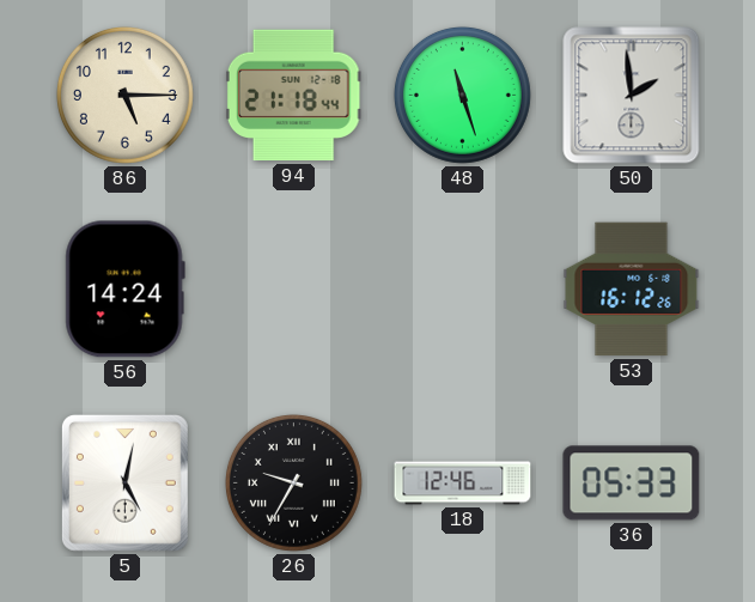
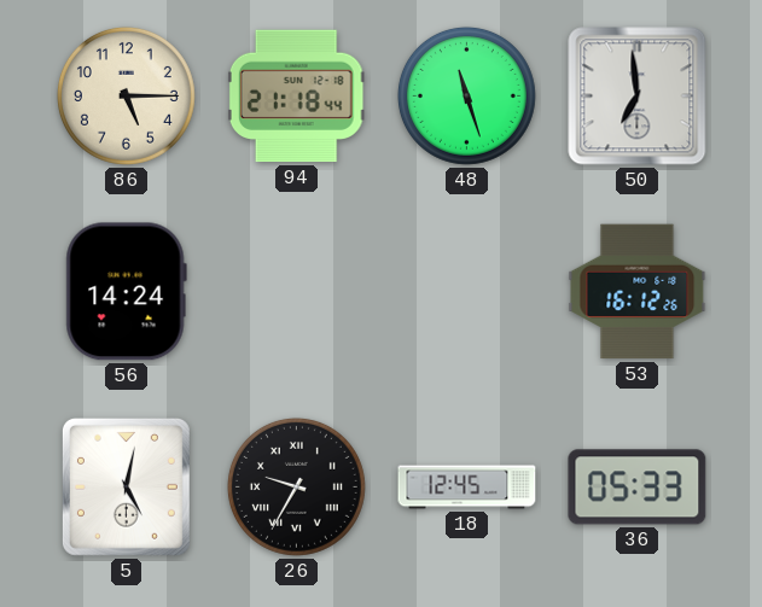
50: 1:59 -> 6:59
18: 12:46 -> 12:45
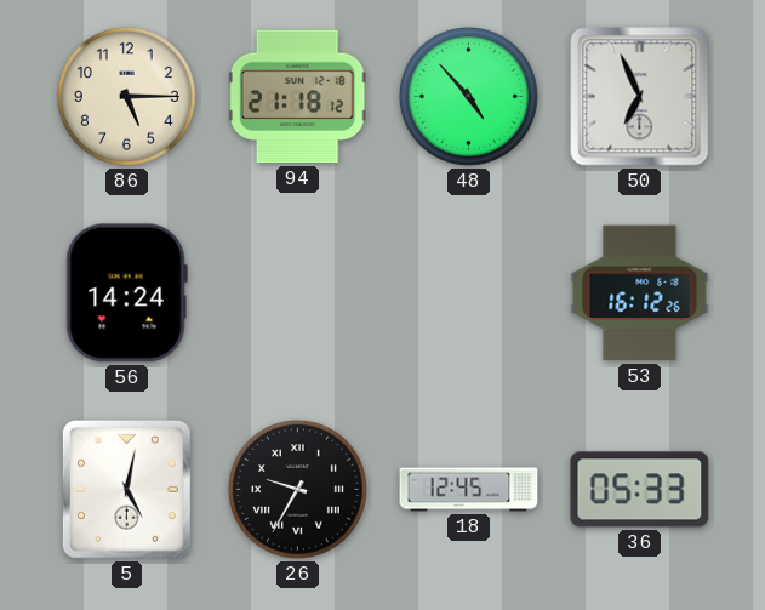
94: 21:18:44 -> 21:18:12
48: 11:27 -> 4:53
50: 6:59 -> 6:56
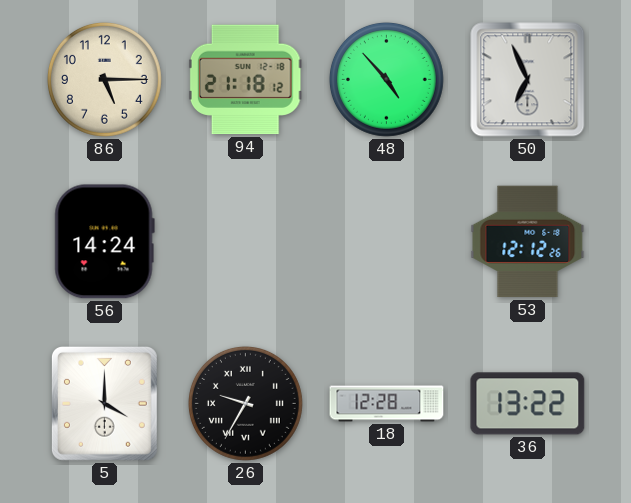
53: 16:12 -> 12:12
5: 5:02 -> 4:00
18: 12:45 -> 12:28
36: 05:33 -> 13:22
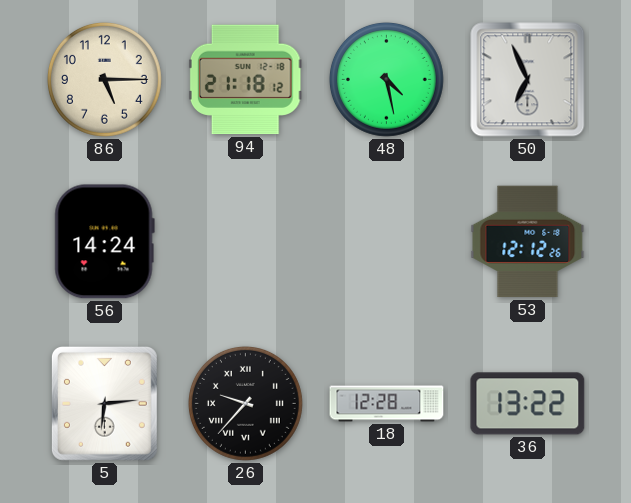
48: 4:53 -> 4:28
5: 4:00 -> 6:14
26: 9:35 -> 9:37
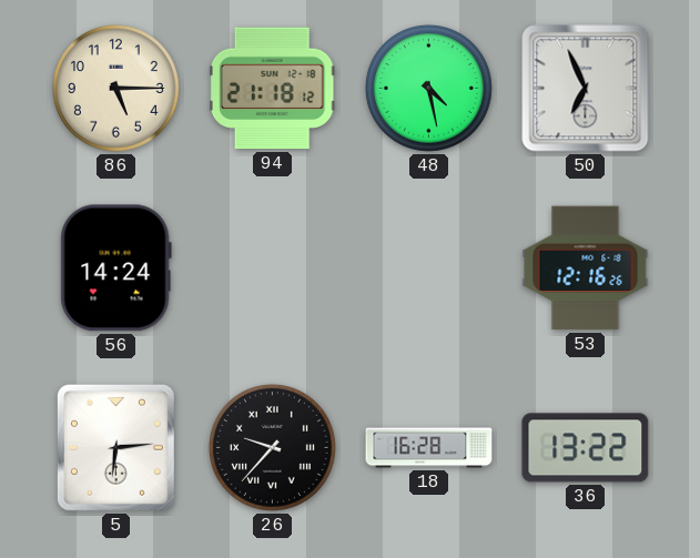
53: 12:12 -> 12:16
18: 12:28 -> 16:28
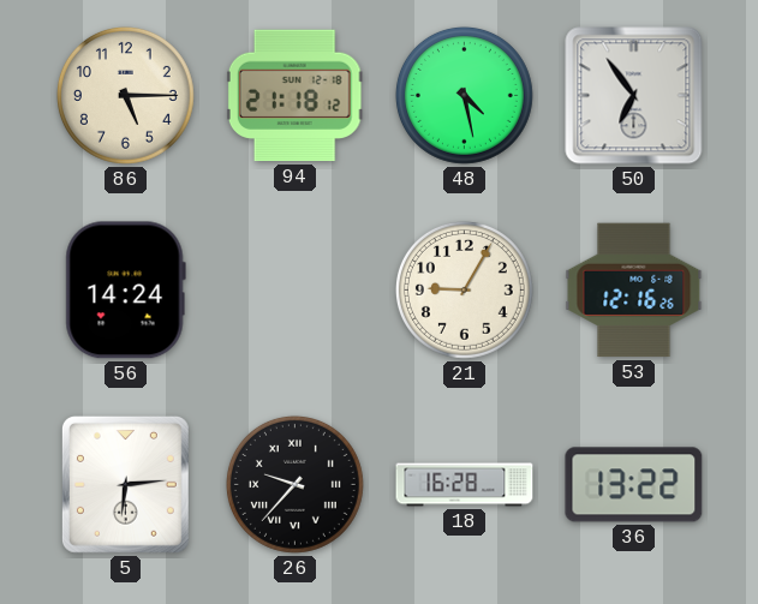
50: 6:56 -> 6:54
21: none -> 9:05
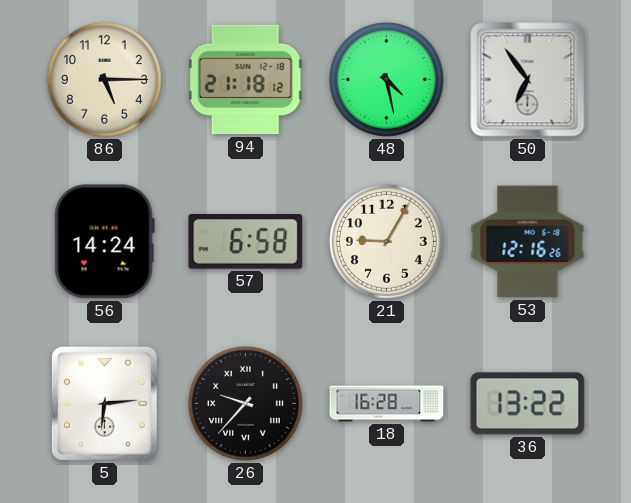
57: none -> 6:58
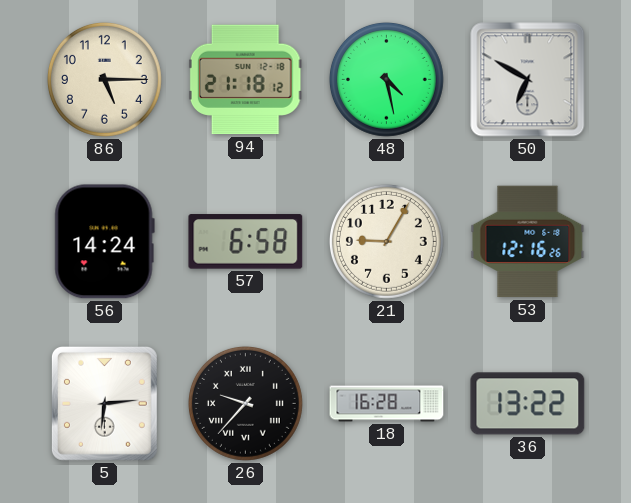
50: 6:54 -> 6:50
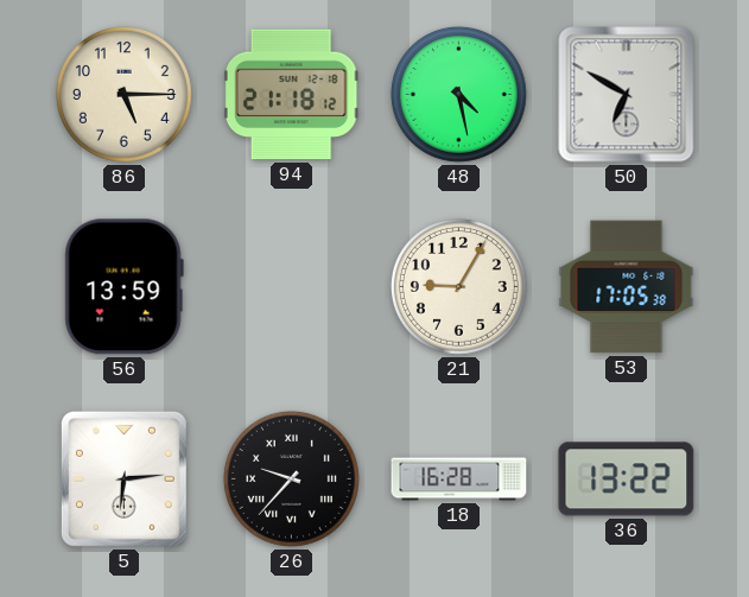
56: 14:24 -> 13:59
57: 6:58 -> none
53: 12:16 -> 17:05
